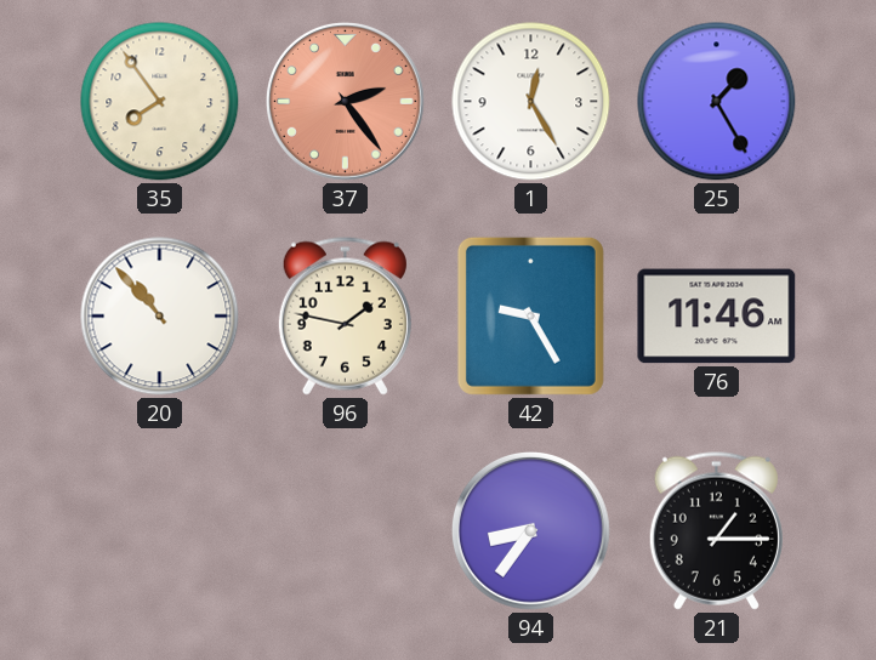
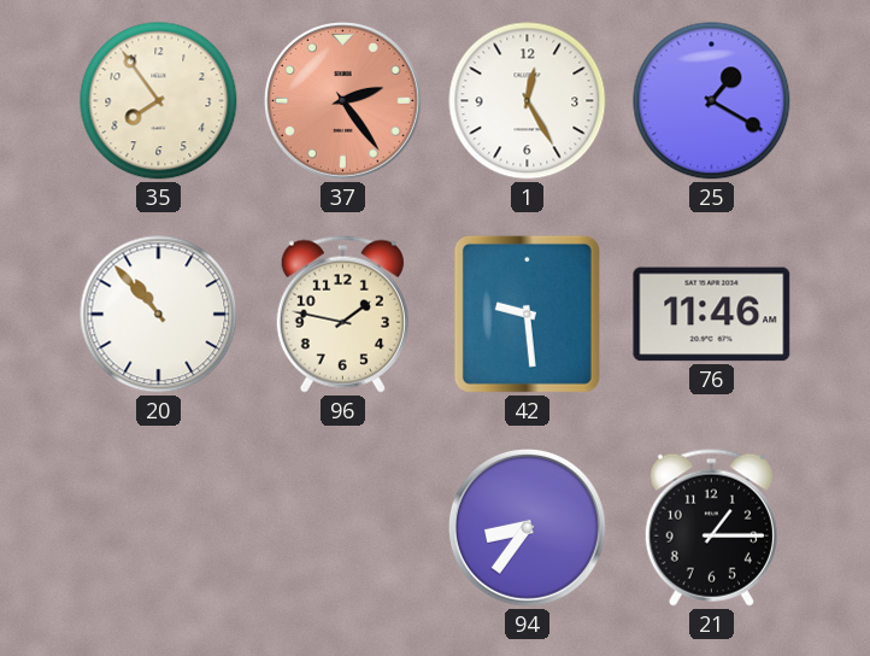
25: 1:25 -> 1:20
42: 9:25 -> 9:29
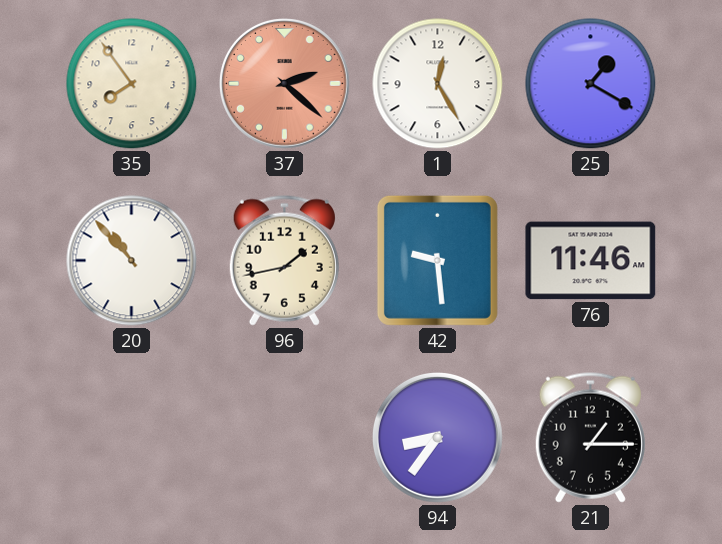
37: 2:24 -> 2:22
96: 1:47 -> 1:43
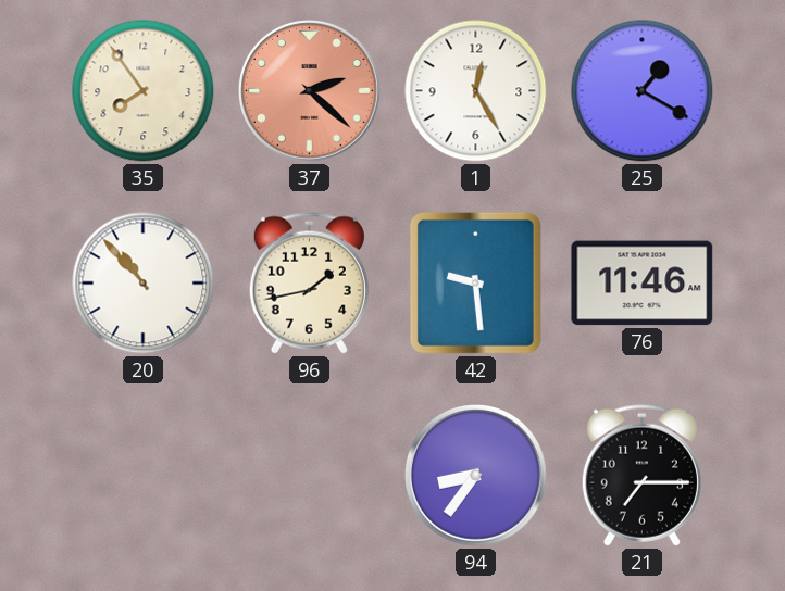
21: 1:15 -> 7:15
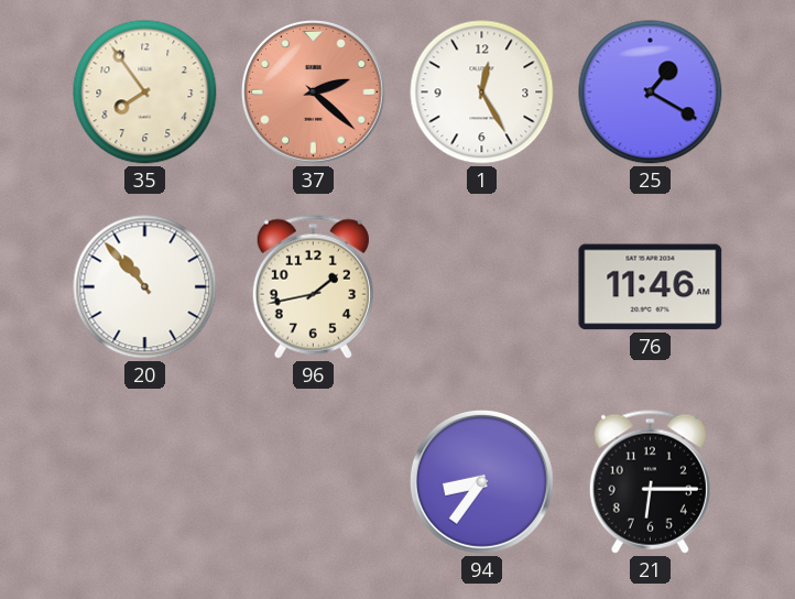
42: 9:29 -> none
21: 7:15 -> 6:15
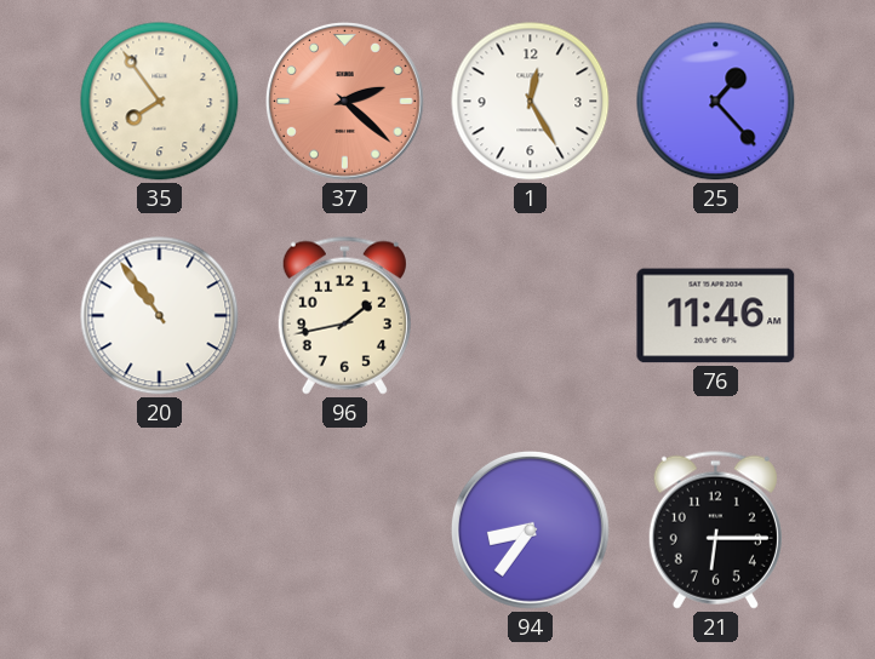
25: 1:20 -> 1:23
20: 10:53 -> 10:54
